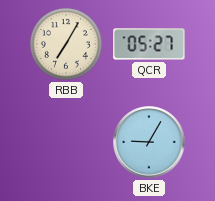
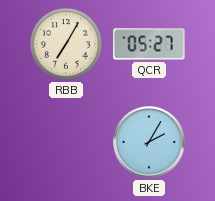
BKE: 9:05 -> 2:05
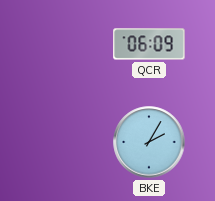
RBB: 7:05 -> none
QCR: 05:27 -> 06:09
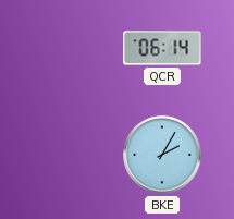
QCR: 06:09 -> 06:14
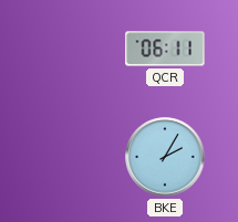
QCR: 06:14 -> 06:11
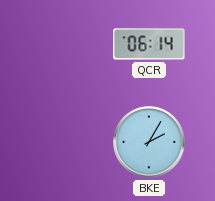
QCR: 06:11 -> 06:14
